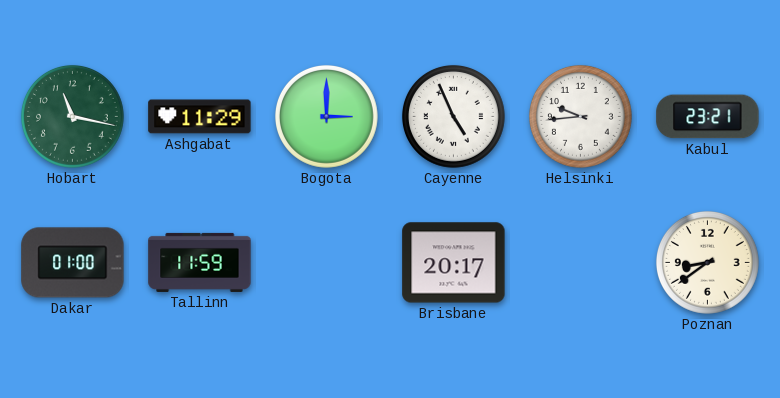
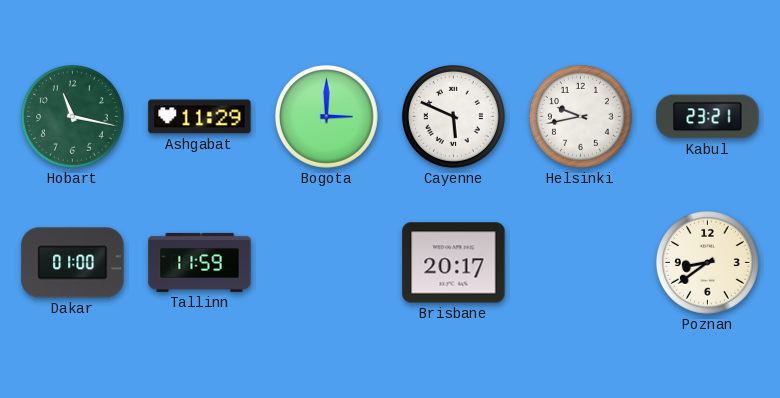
Cayenne: 4:56 -> 5:49
Helsinki: 9:44 -> 9:43
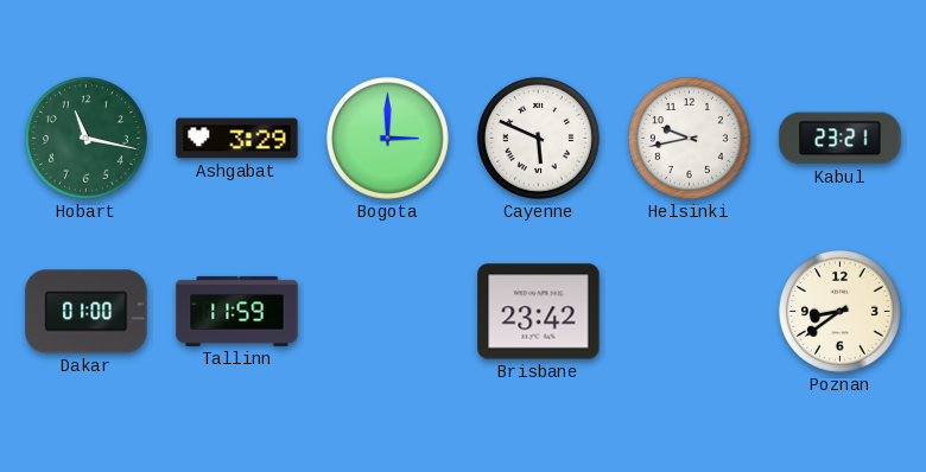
Ashgabat: 11:29 -> 3:29
Brisbane: 20:17 -> 23:42
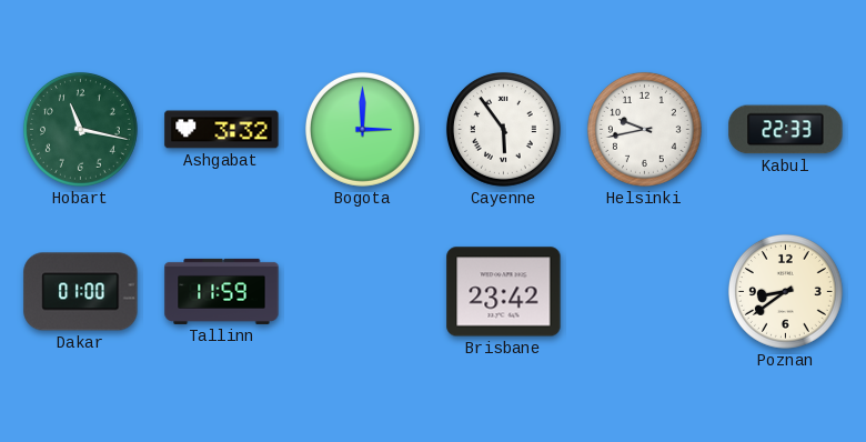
Ashgabat: 3:29 -> 3:32
Cayenne: 5:49 -> 5:54
Kabul: 23:21 -> 22:33
